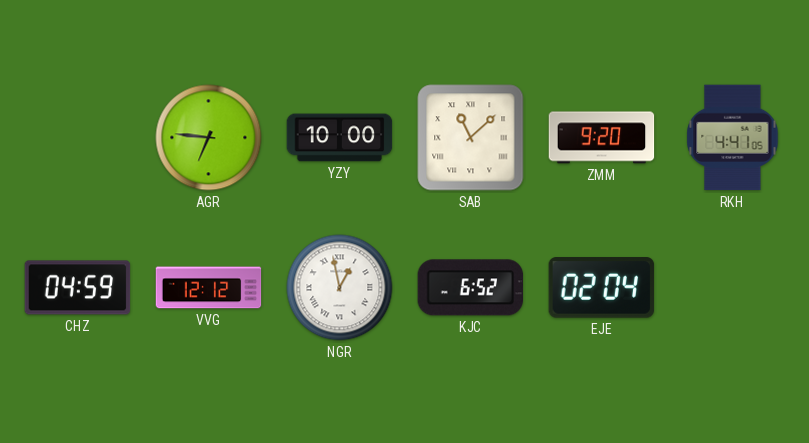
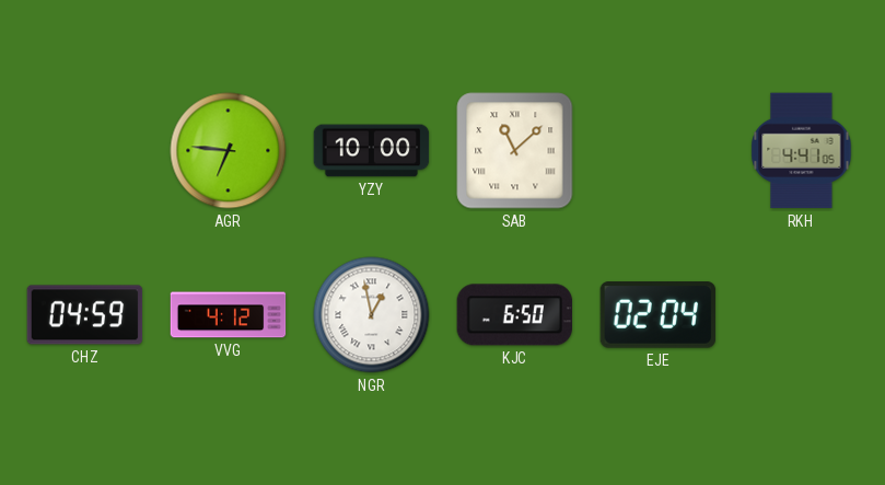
ZMM: 9:20 -> none
VVG: 12:12 -> 4:12
KJC: 6:52 -> 6:50
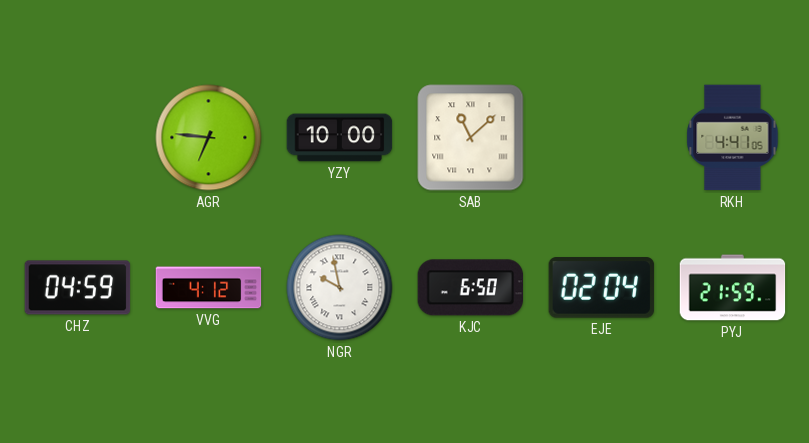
NGR: 12:58 -> 9:58
PYJ: none -> 21:59
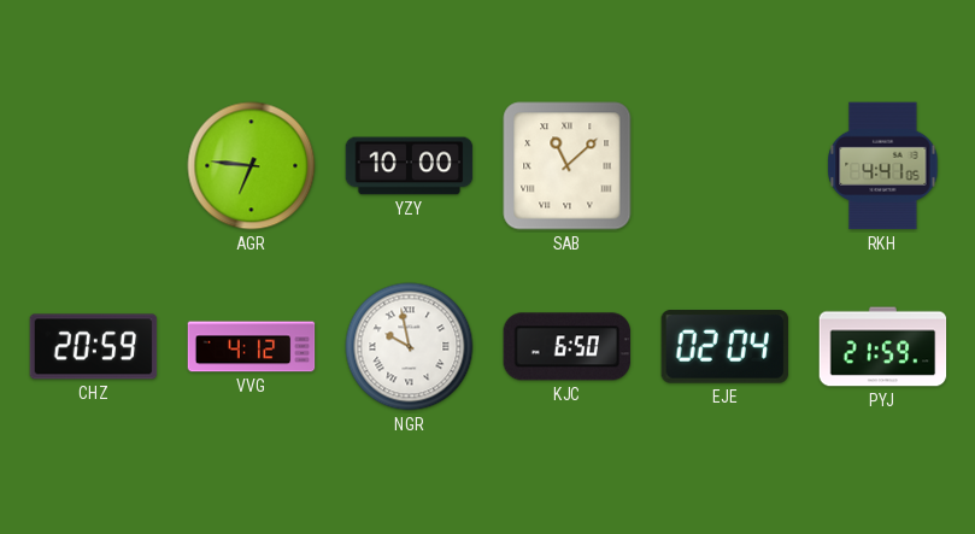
CHZ: 04:59 -> 20:59
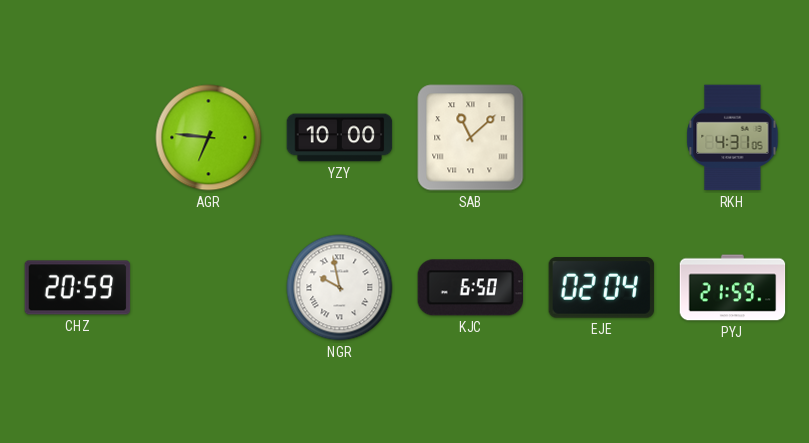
RKH: 4:41 -> 4:31
VVG: 4:12 -> none
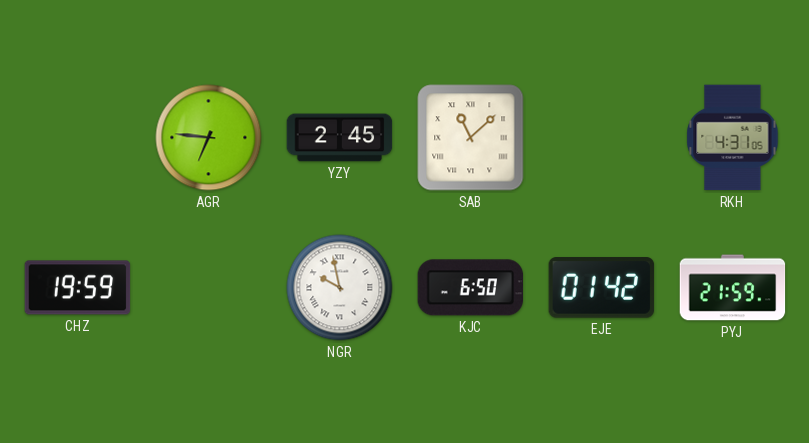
YZY: 10:00 -> 2:45
CHZ: 20:59 -> 19:59
EJE: 02:04 -> 01:42
